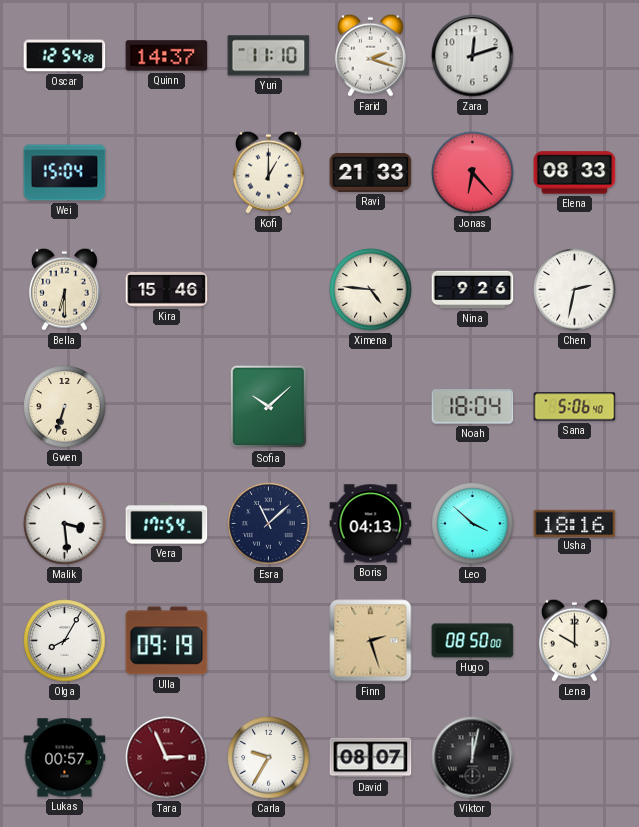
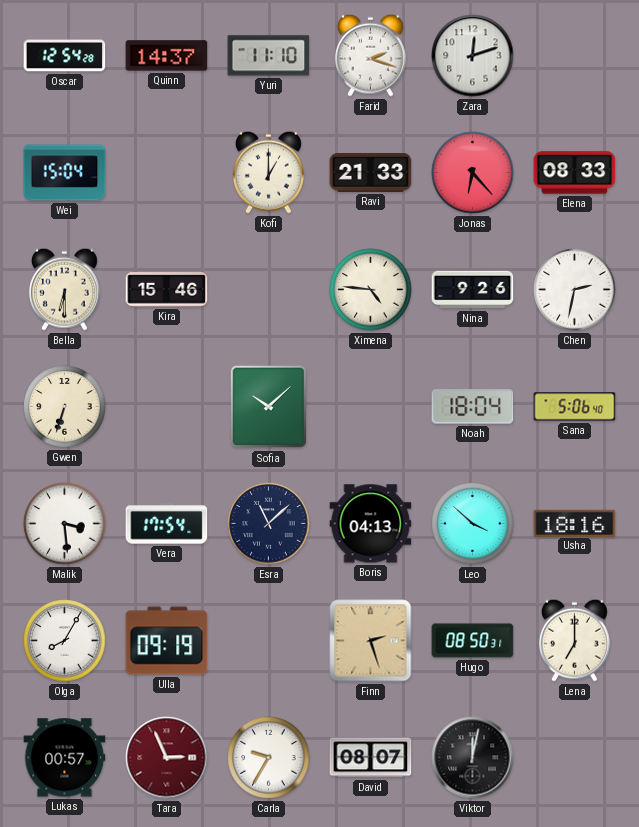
Hugo: 08:50:00 -> 08:50:31
Lena: 10:00 -> 7:00
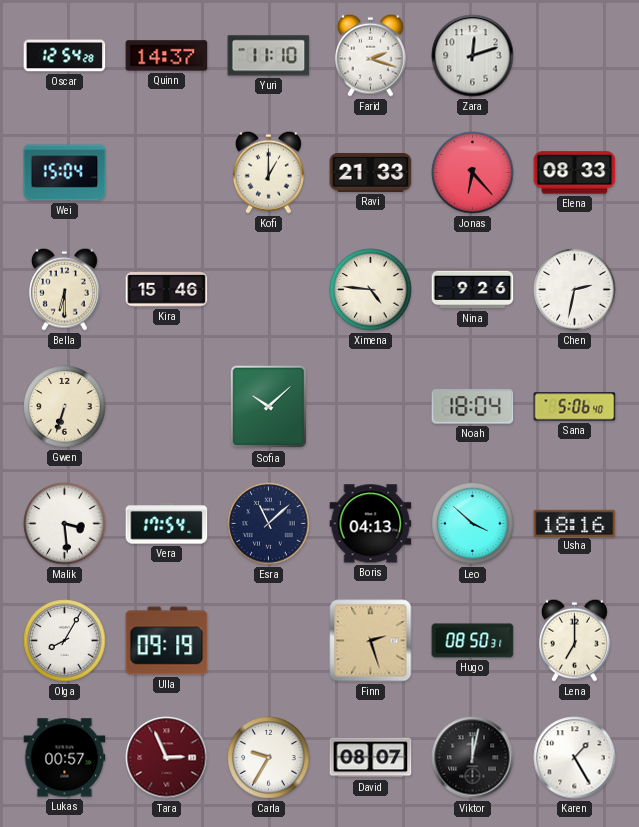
Karen: none -> 1:25
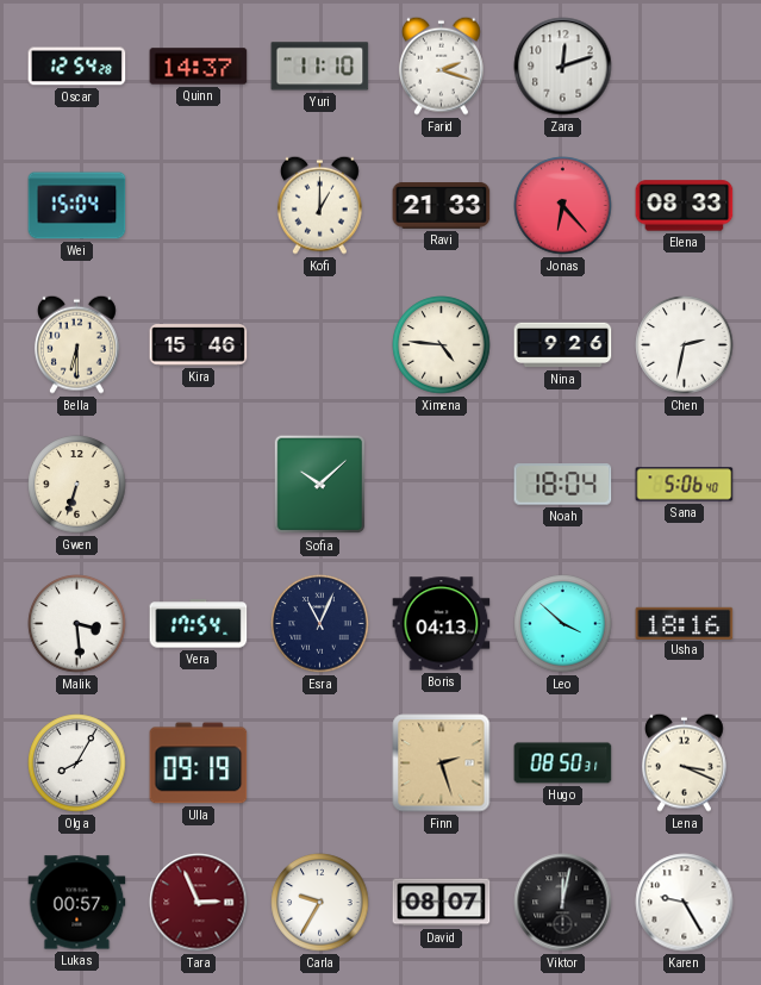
Esra: 11:08 -> 11:04
Lena: 7:00 -> 3:19
Karen: 1:25 -> 9:25
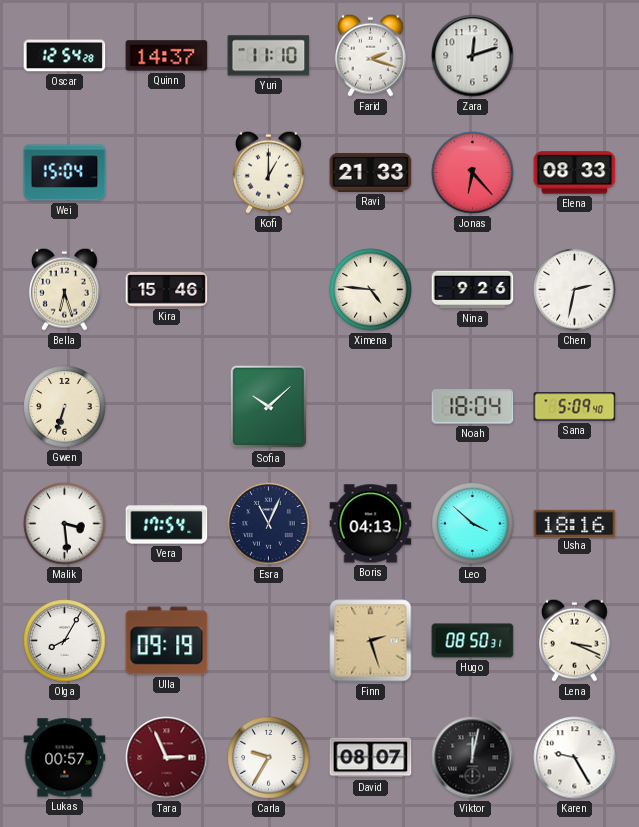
Bella: 6:30 -> 6:27
Sana: 5:06 -> 5:09
